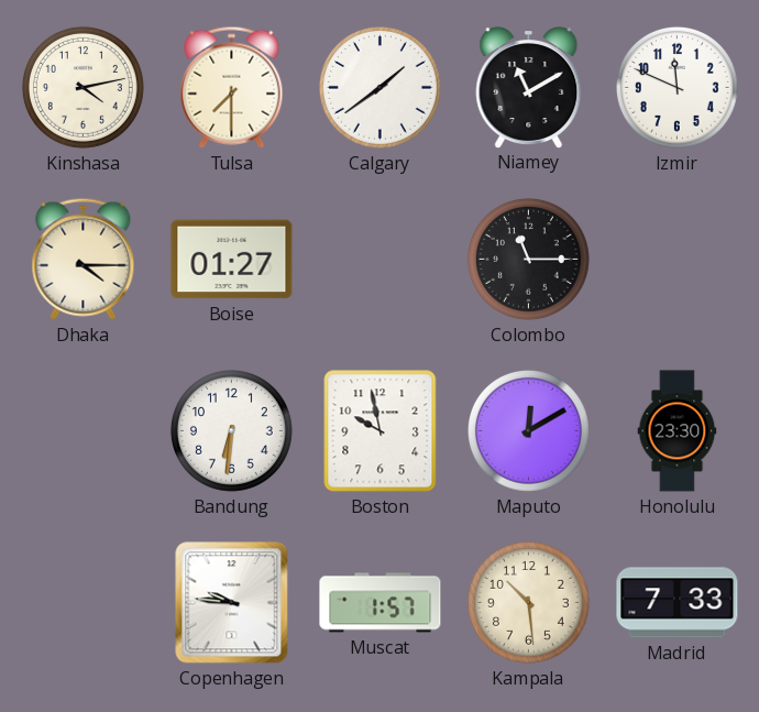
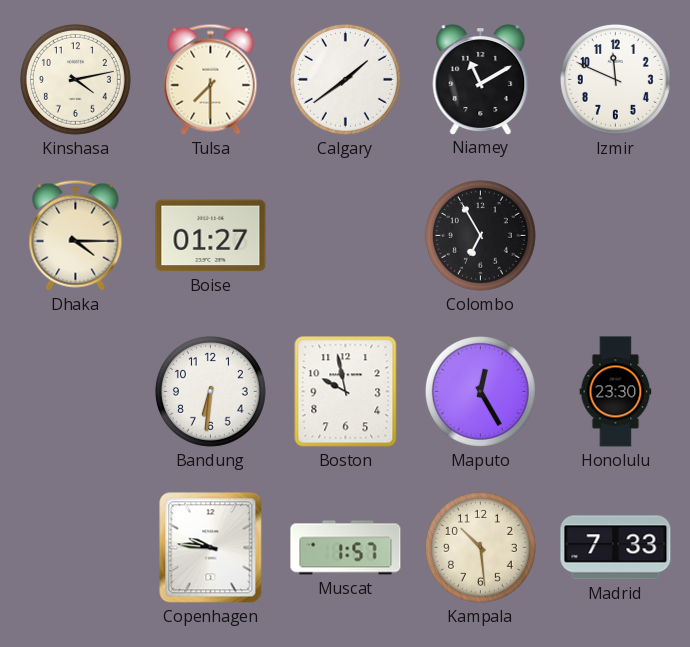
Colombo: 11:15 -> 6:55
Maputo: 12:10 -> 12:25
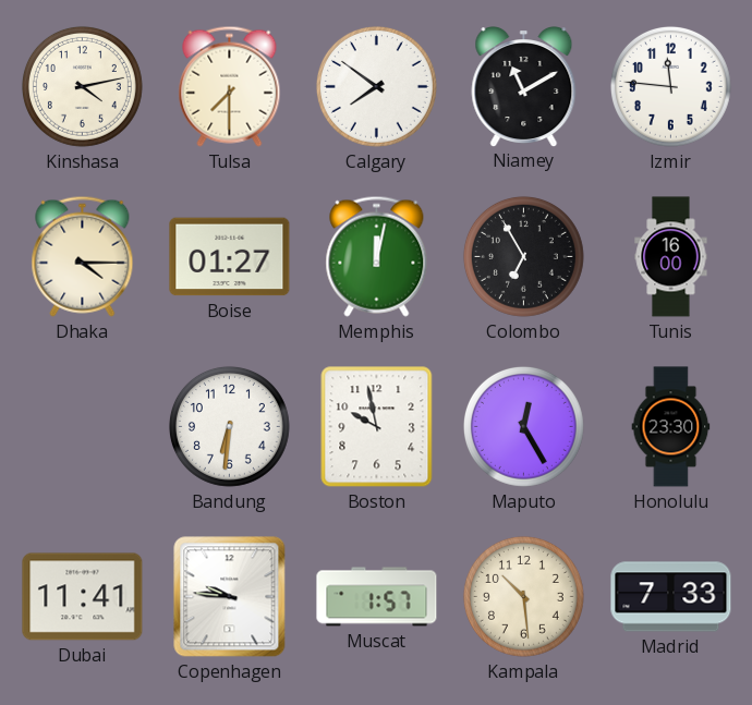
Calgary: 1:39 -> 7:51
Izmir: 11:49 -> 11:46
Memphis: none -> 12:02
Tunis: none -> 16:00
Dubai: none -> 11:41
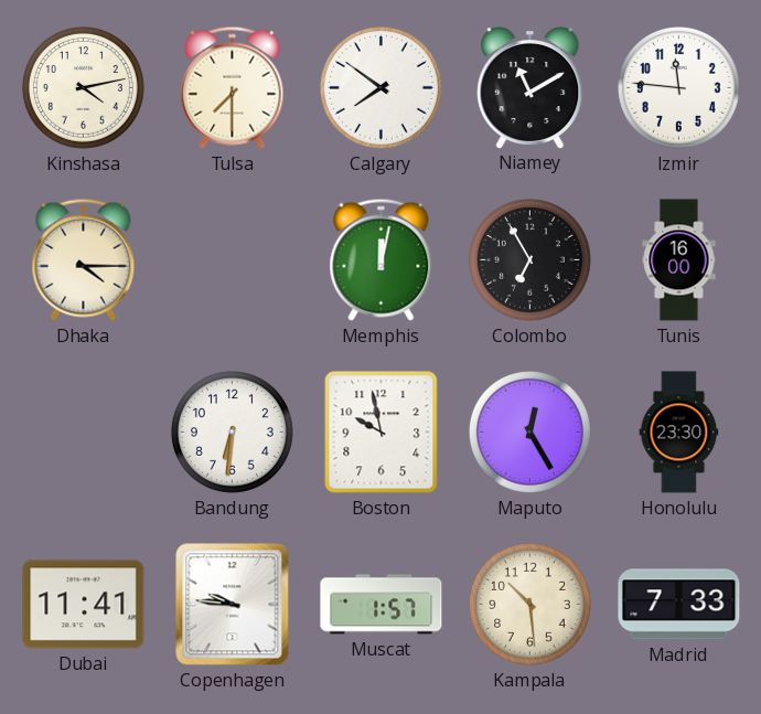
Boise: 01:27 -> none
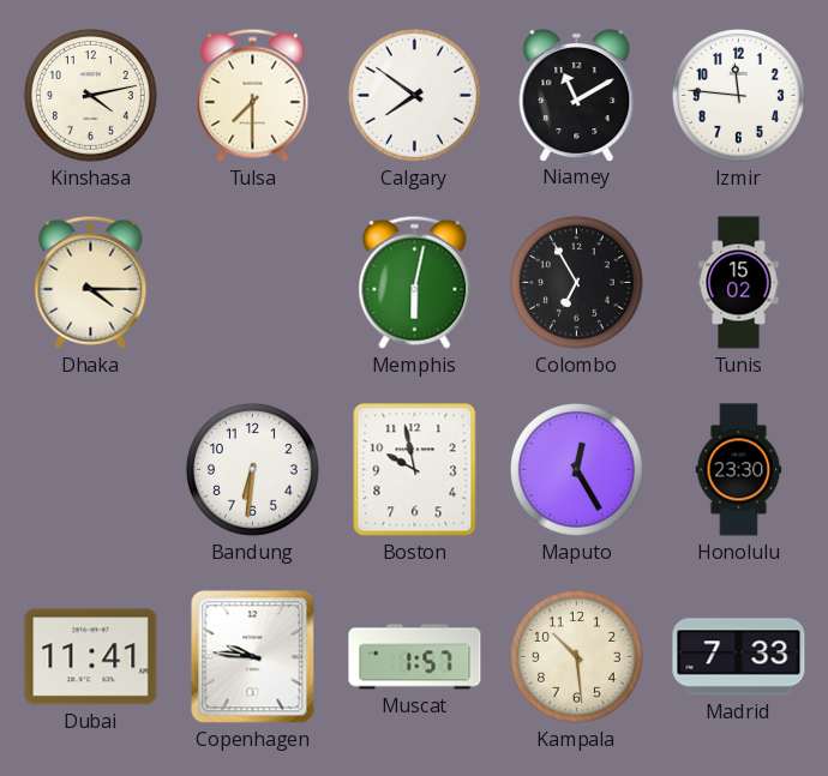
Memphis: 12:02 -> 6:02
Tunis: 16:00 -> 15:02
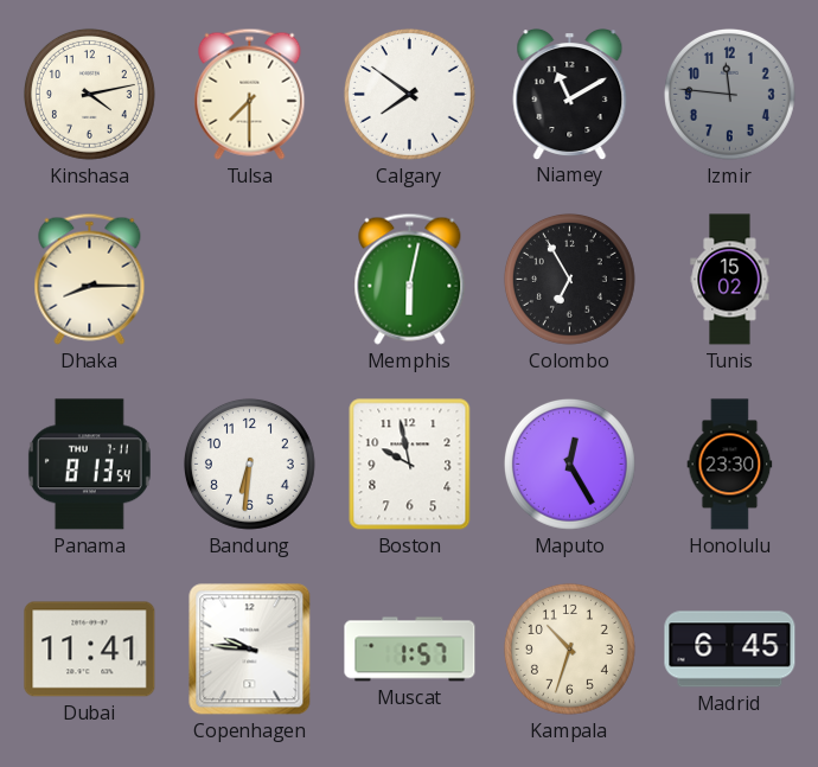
Izmir dial: white -> grey
Dhaka: 4:15 -> 8:15
Panama: none -> 8:13
Kampala: 10:29 -> 10:33
Madrid: 7:33 -> 6:45
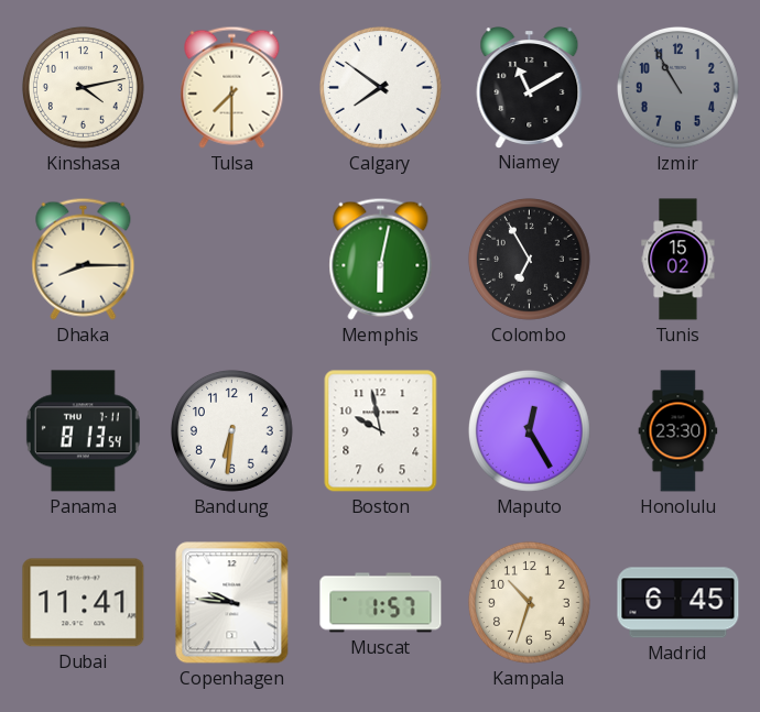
Izmir: 11:46 -> 10:55
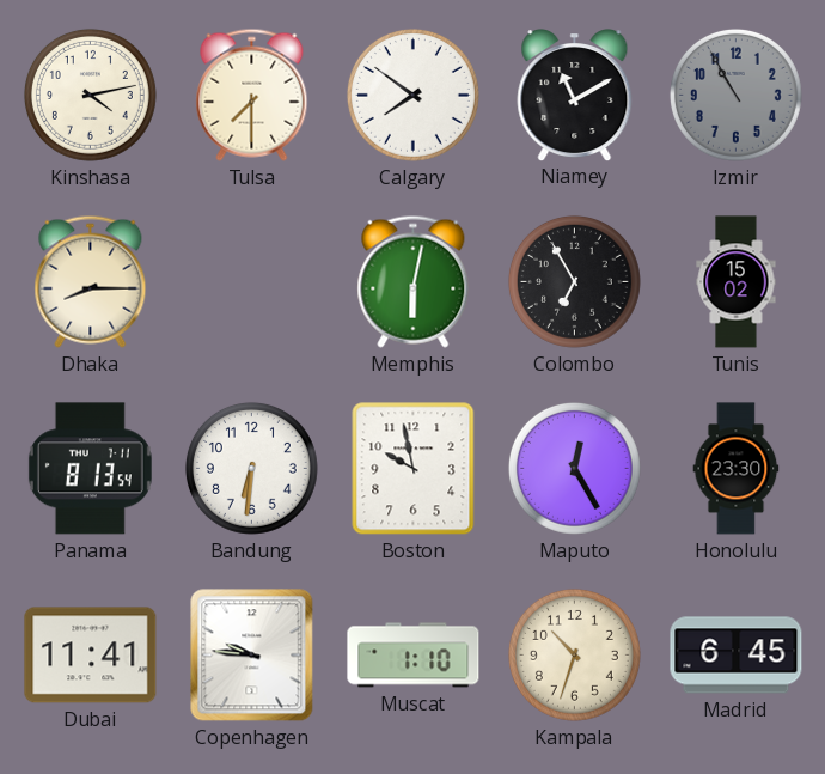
Muscat: 1:57 -> 1:10
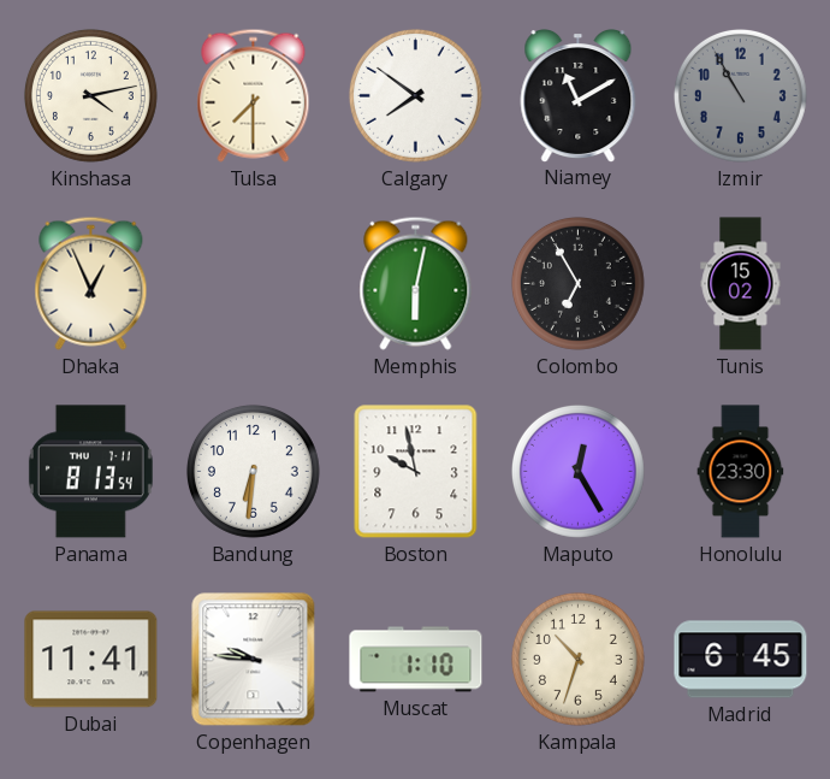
Dhaka: 8:15 -> 12:56
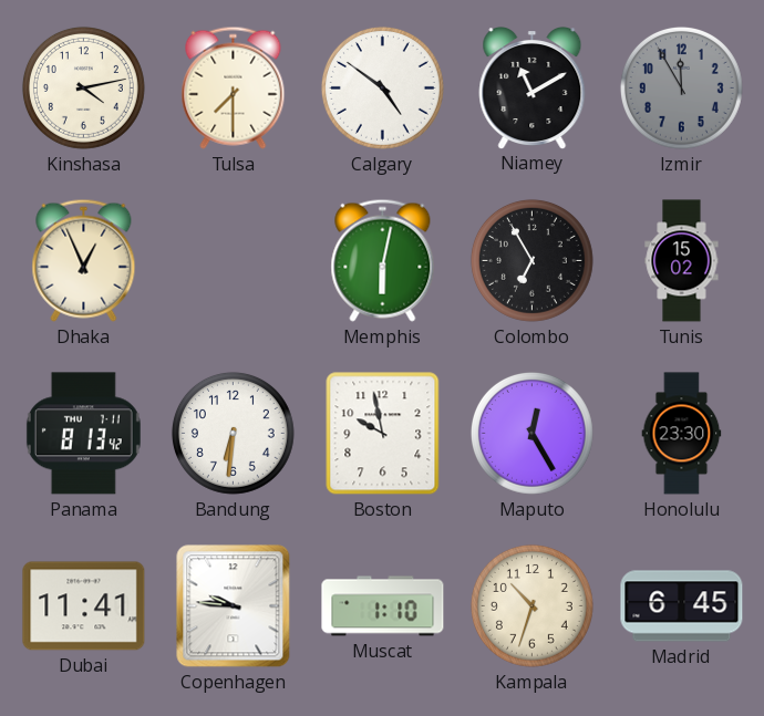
Calgary: 7:51 -> 4:51
Izmir: 10:55 -> 11:55
Panama: 8:13:54 -> 8:13:42
